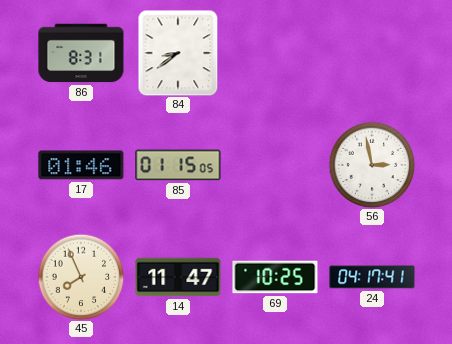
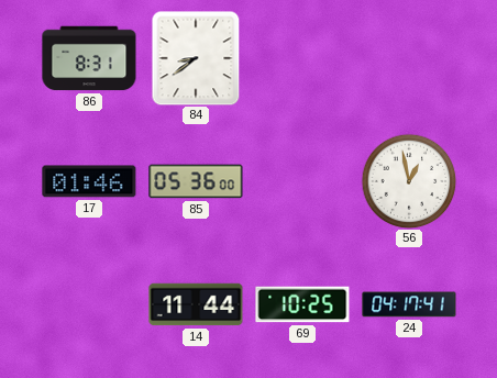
85: 01:15 -> 05:36
56: 2:58 -> 12:58
45: 7:56 -> none
14: 11:47 -> 11:44
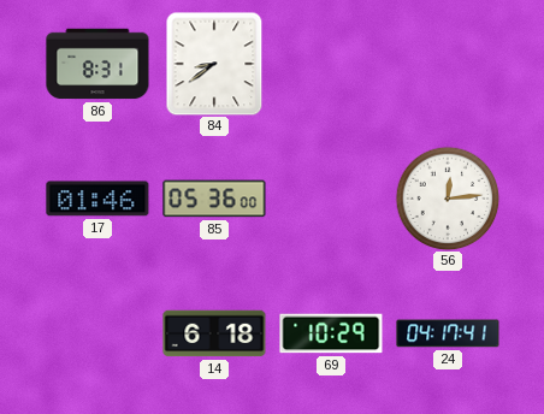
56: 12:58 -> 12:14
14: 11:44 -> 6:18
69: 10:25 -> 10:29
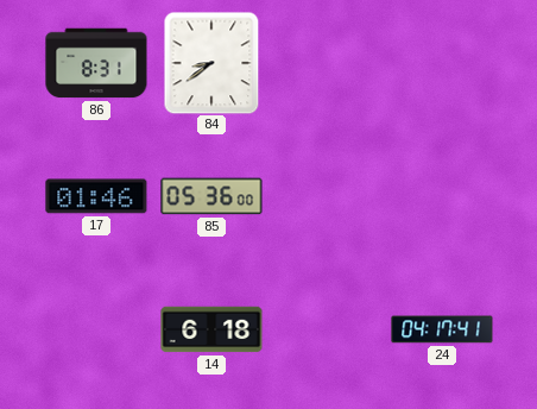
56: 12:14 -> none
69: 10:29 -> none
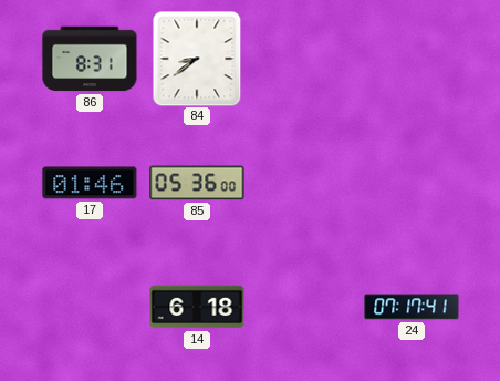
24: 04:17 -> 07:17
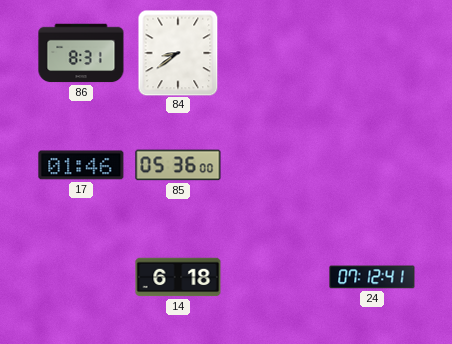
24: 07:17 -> 07:12
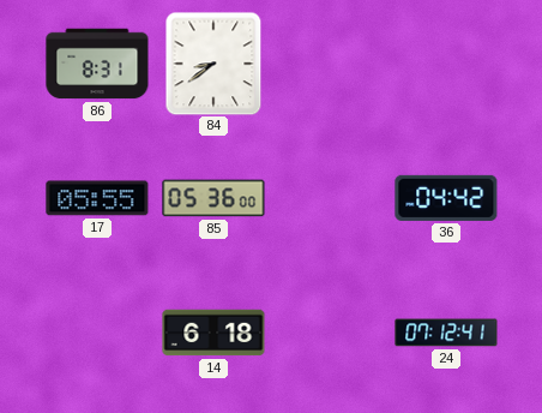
17: 01:46 -> 05:55
36: none -> 04:42
